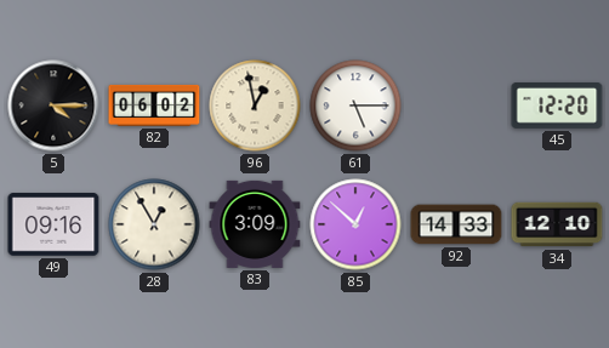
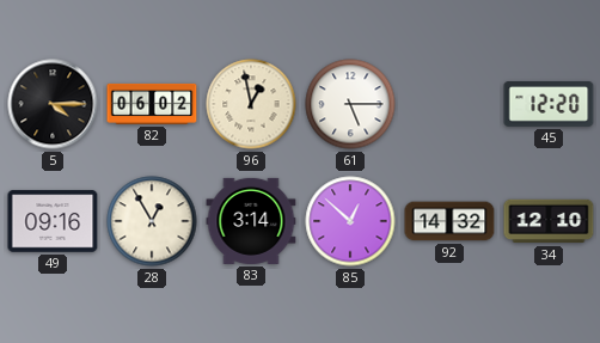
83: 3:09 -> 3:14
92: 14:33 -> 14:32
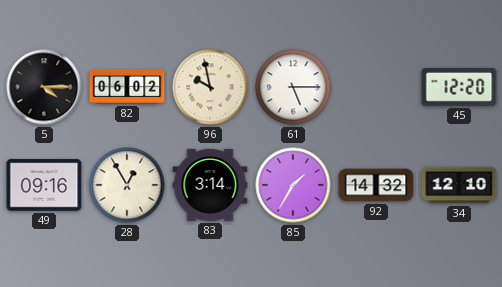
96: 12:58 -> 9:58
85: 12:52 -> 1:35
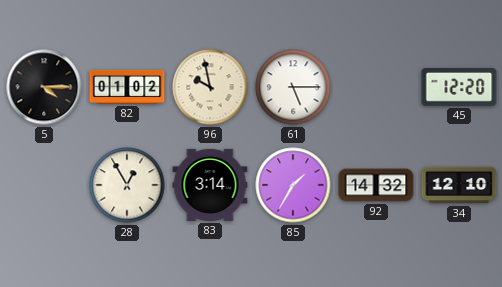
82: 06:02 -> 01:02
49: 09:16 -> none
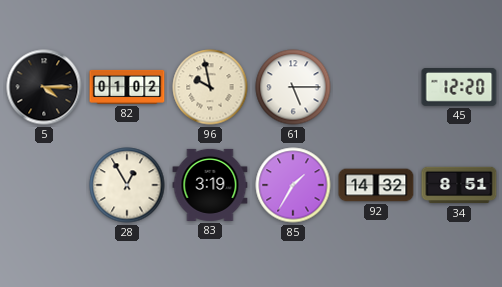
83: 3:14 -> 3:19
34: 12:10 -> 8:51
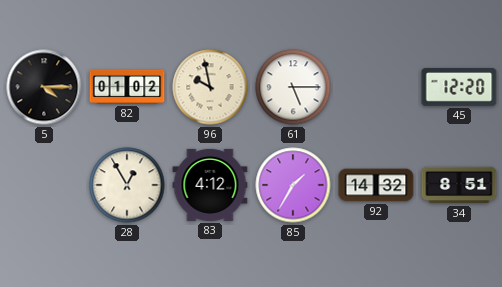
83: 3:19 -> 4:12
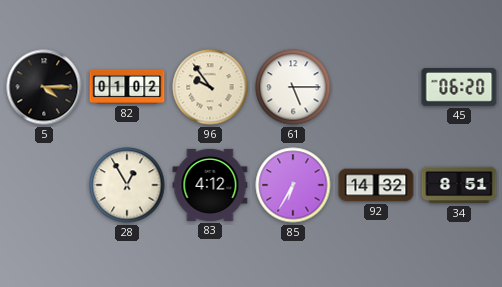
96: 9:58 -> 9:54
45: 12:20 -> 06:20
85: 1:35 -> 6:35
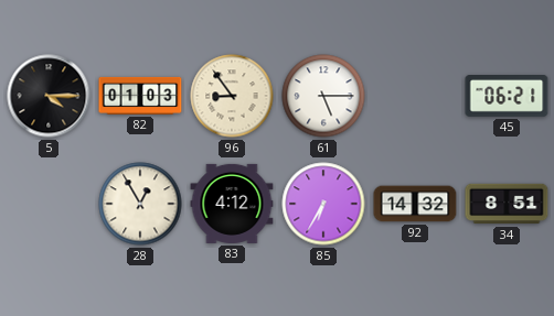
82: 01:02 -> 01:03
96: 9:54 -> 8:54
45: 06:20 -> 06:21
